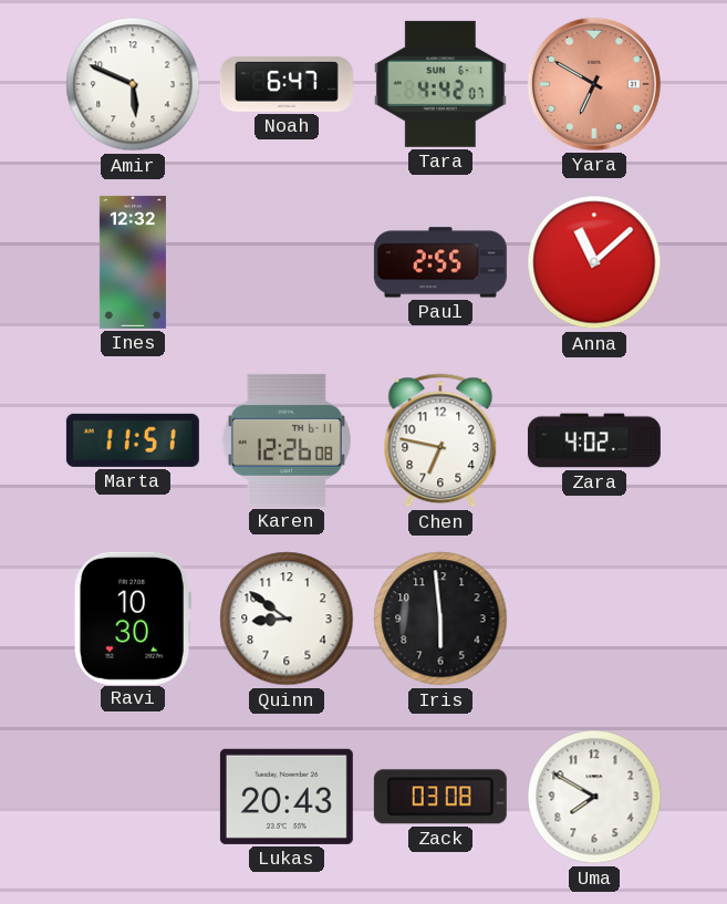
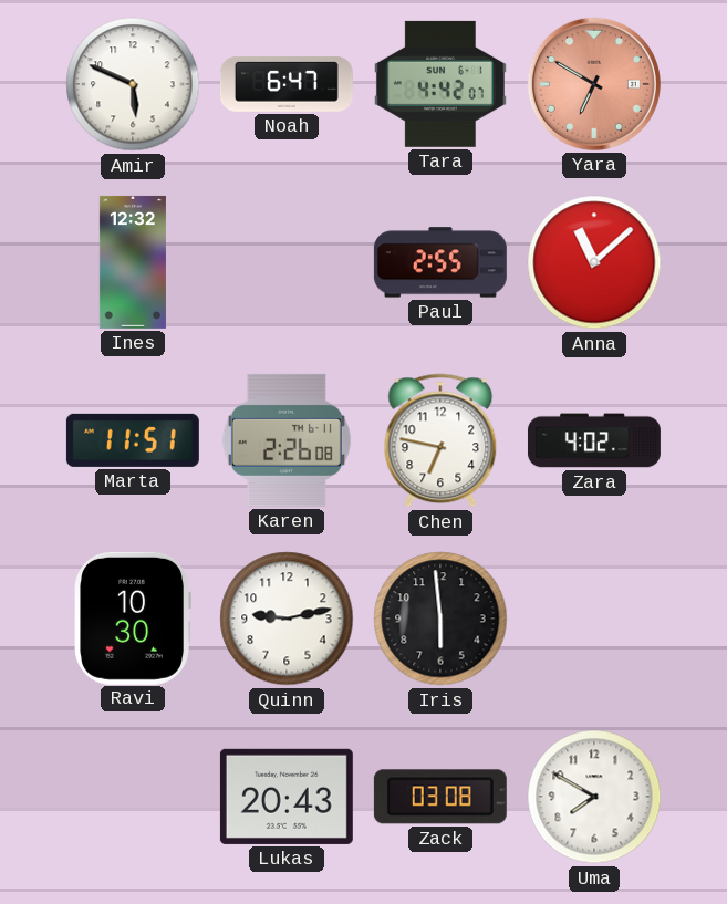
Karen: 12:26 -> 2:26
Quinn: 8:51 -> 9:13
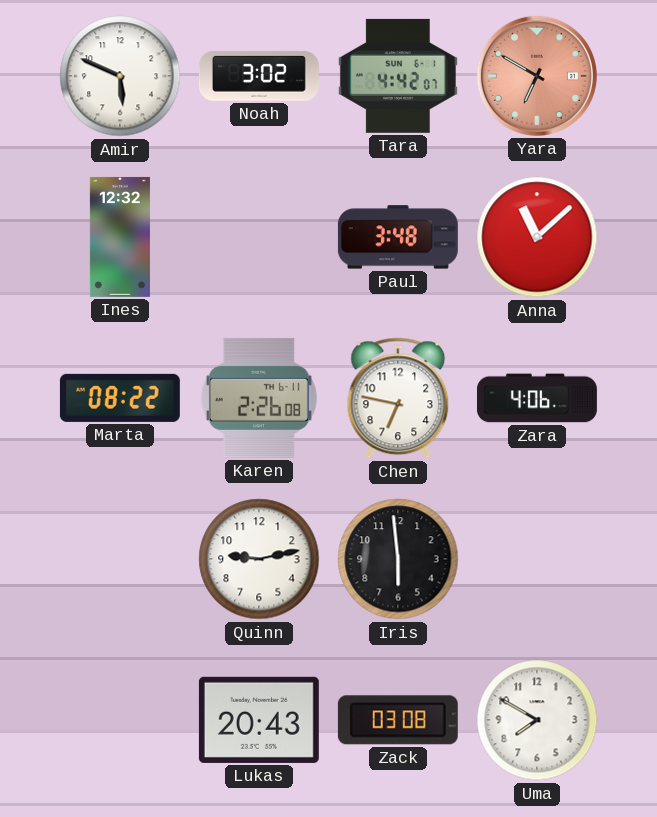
Noah: 6:47 -> 3:02
Paul: 2:55 -> 3:48
Marta: 11:51 -> 08:22
Zara: 4:02 -> 4:06
Ravi: 10:30 -> none
